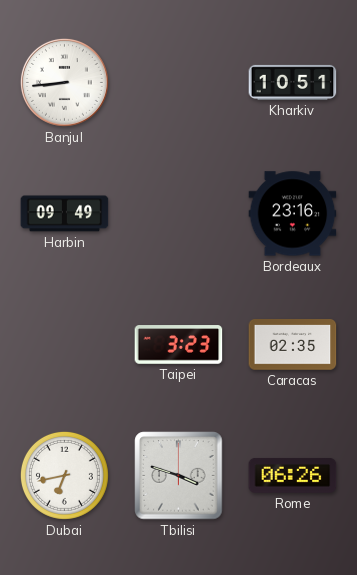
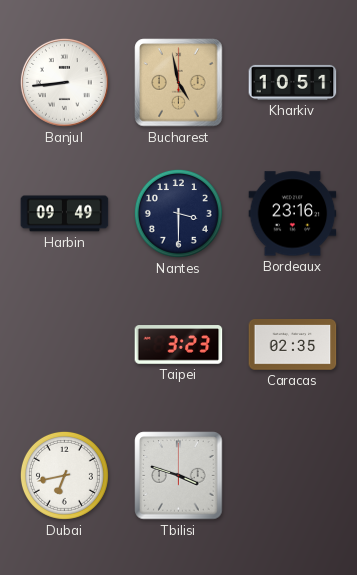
Bucharest: none -> 4:58
Nantes: none -> 3:30
Rome: 06:26 -> none
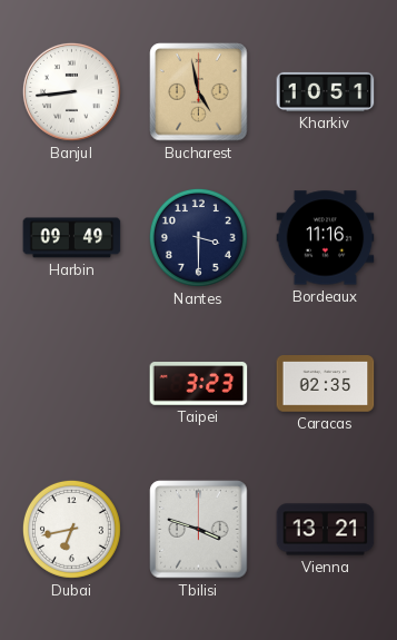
Bordeaux: 23:16 -> 11:16
Vienna: none -> 13:21
